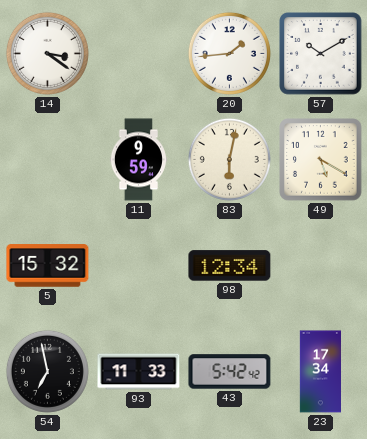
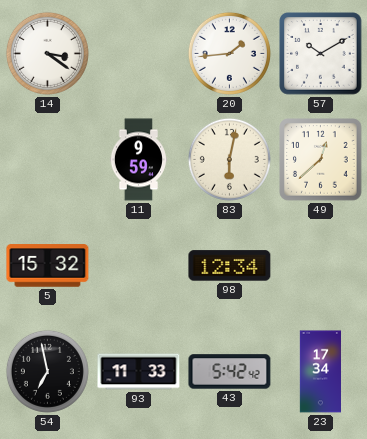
49: 5:20 -> 12:38
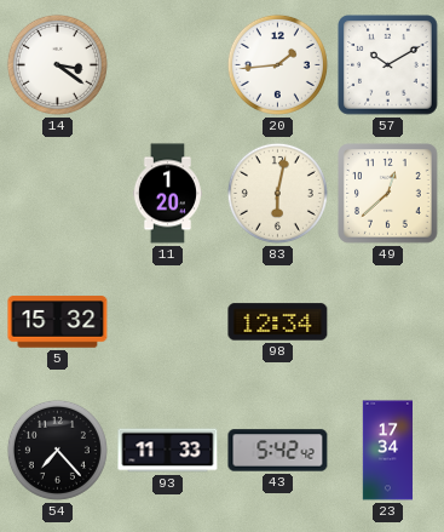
11: 9:59 -> 1:20
54: 6:58 -> 7:23
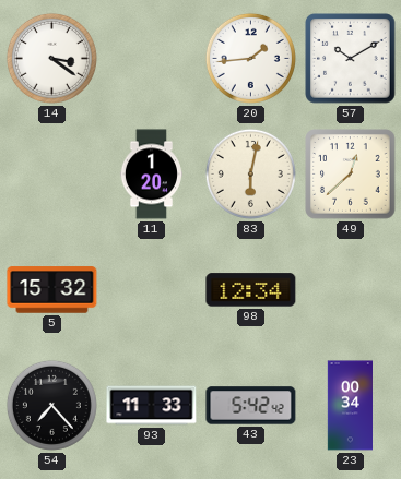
23: 17:34 -> 00:34
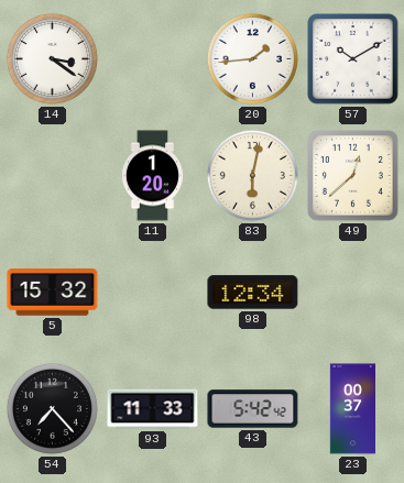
23: 00:34 -> 00:37
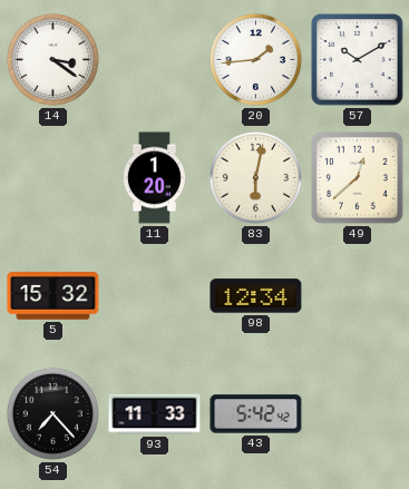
23: 00:37 -> none
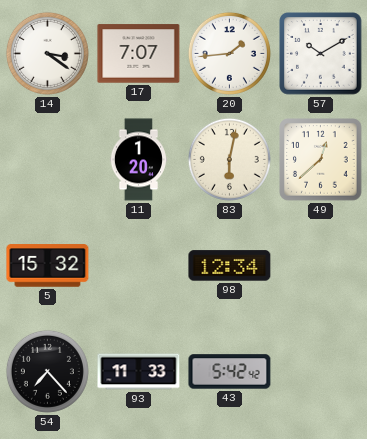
17: none -> 7:07
